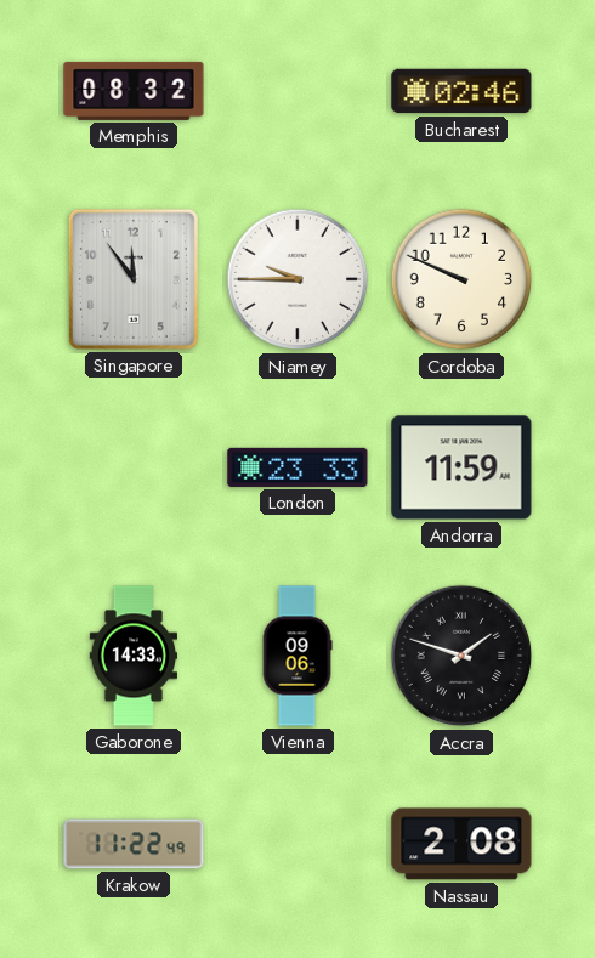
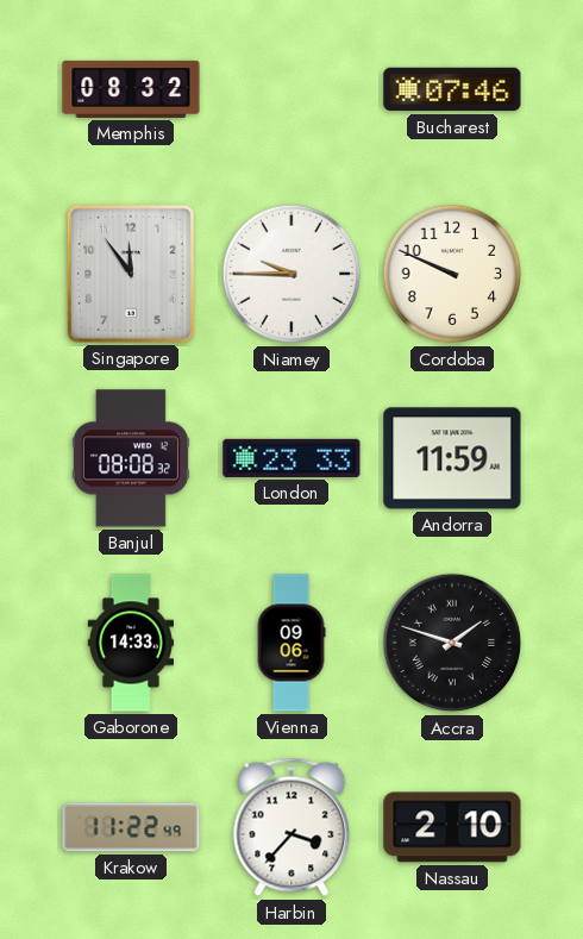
Bucharest: 02:46 -> 07:46
Banjul: none -> 08:08
Harbin: none -> 3:37
Nassau: 2:08 -> 2:10
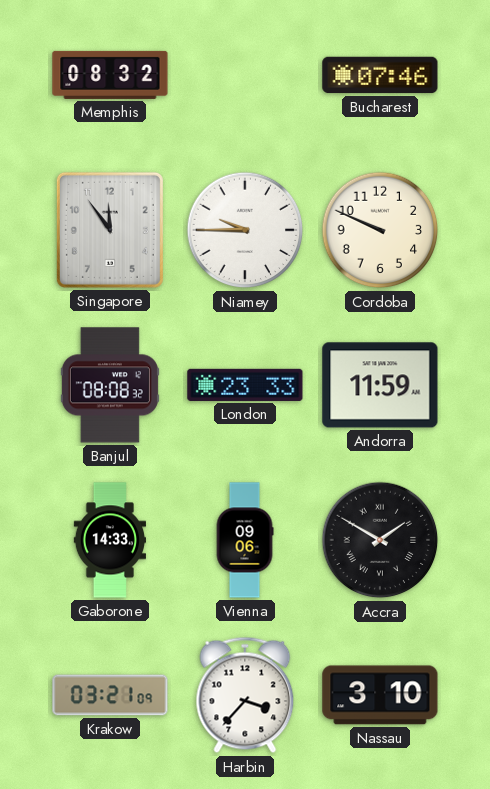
Accra: 1:48 -> 1:50
Krakow: 11:22 -> 03:21
Nassau: 2:10 -> 3:10
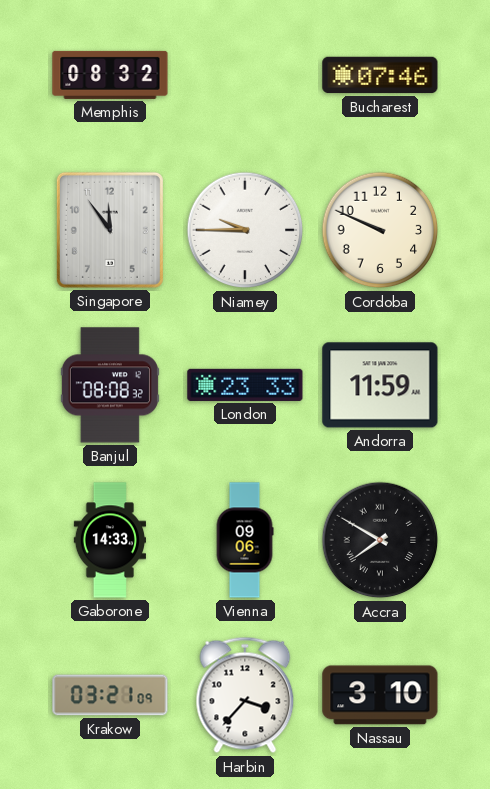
Accra: 1:50 -> 7:50
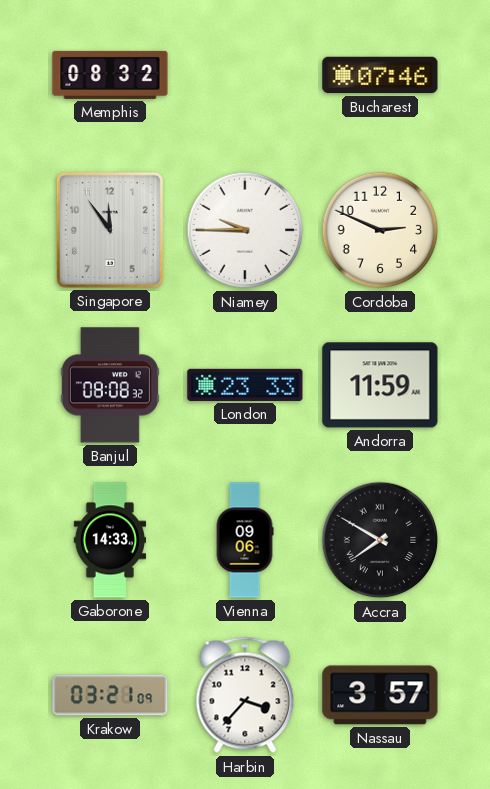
Cordoba: 9:49 -> 2:49
Nassau: 3:10 -> 3:57
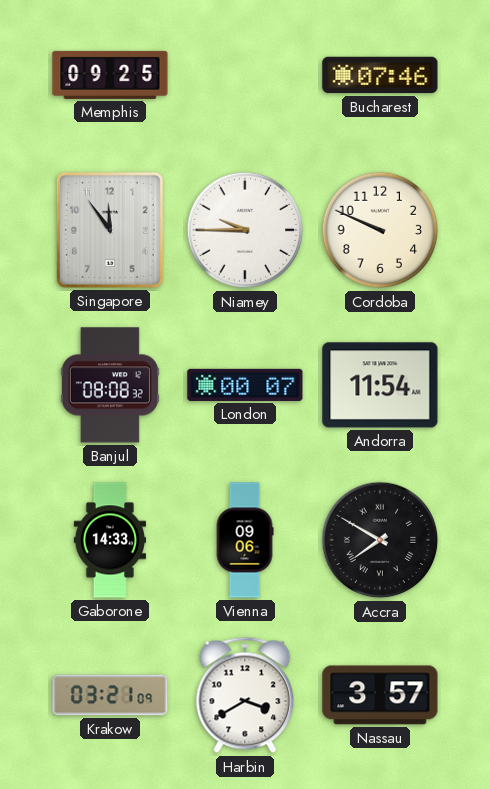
Memphis: 08:32 -> 09:25
Cordoba: 2:49 -> 9:49
London: 23:33 -> 00:07
Andorra: 11:59 -> 11:54
Harbin: 3:37 -> 3:40
